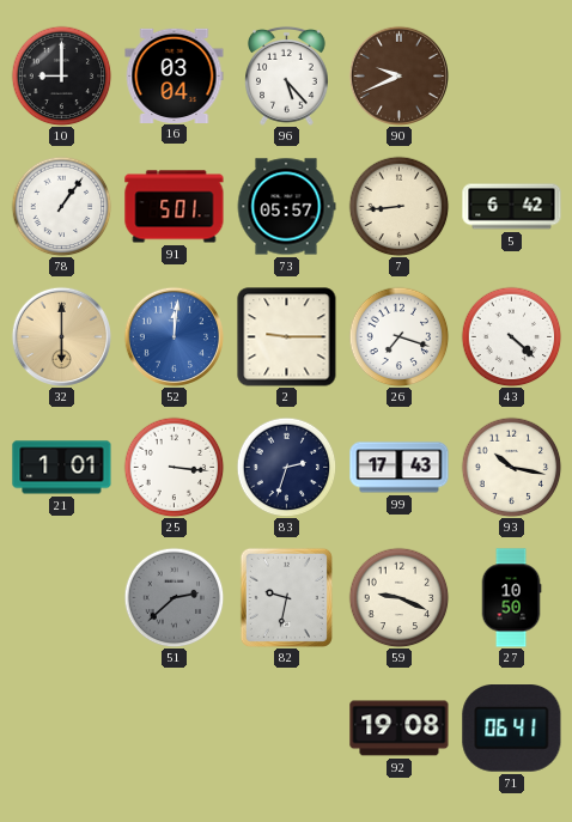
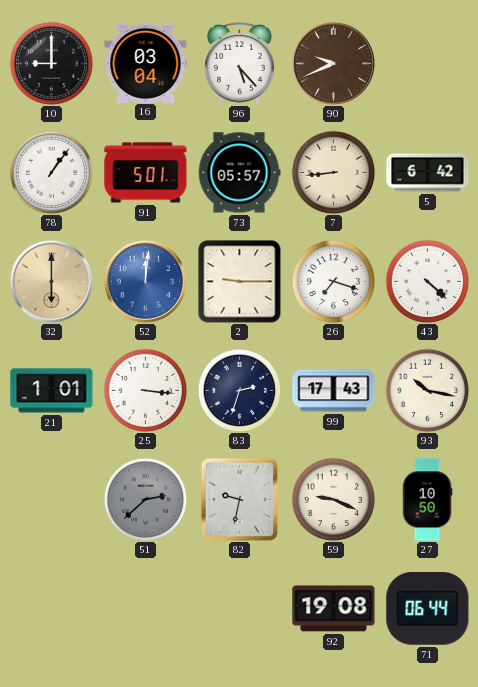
71: 06:41 -> 06:44
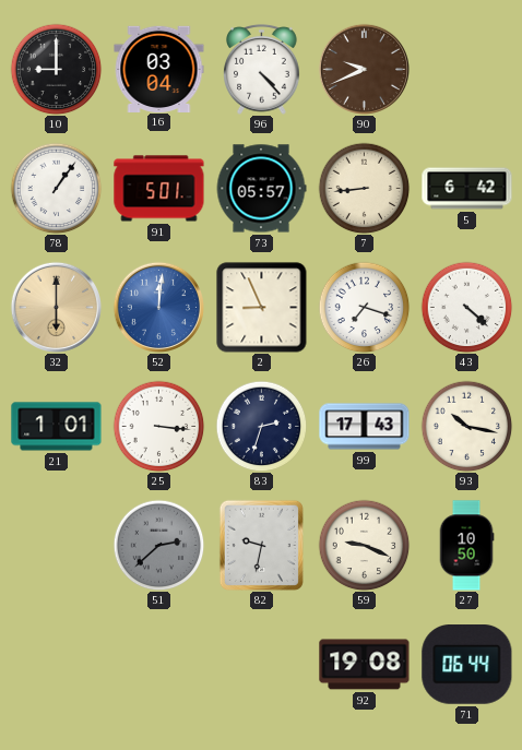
96: 5:23 -> 4:23
2: 9:15 -> 8:56
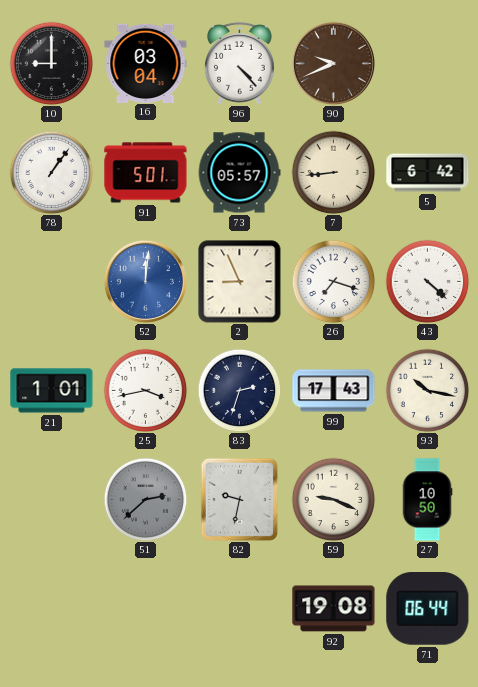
32: 6:00 -> none
25: 3:16 -> 3:43
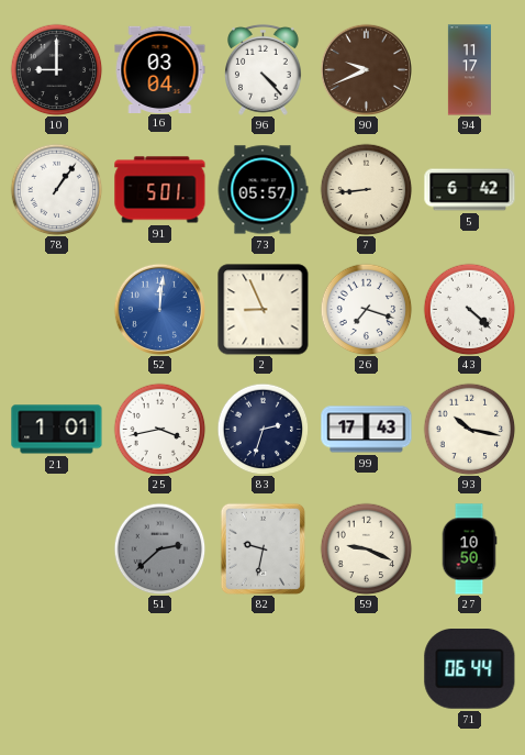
94: none -> 11:17
92: 19:08 -> none
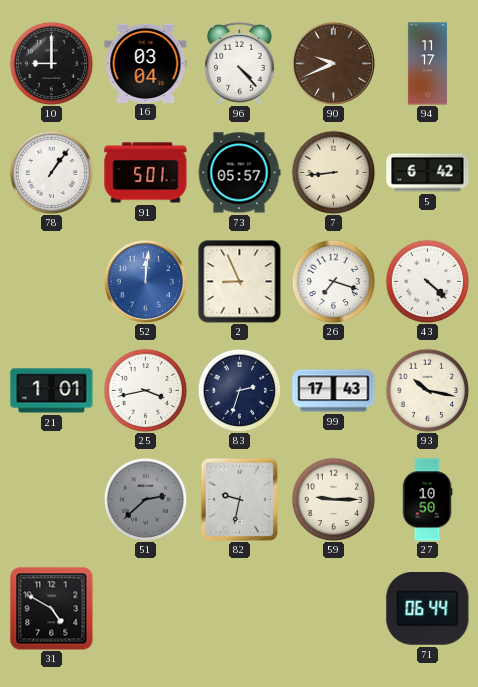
59: 9:19 -> 9:15
31: none -> 4:50
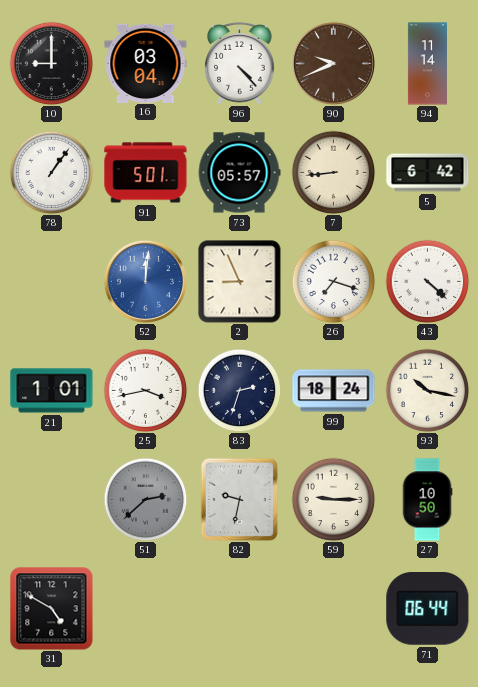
94: 11:17 -> 11:14
99: 17:43 -> 18:24
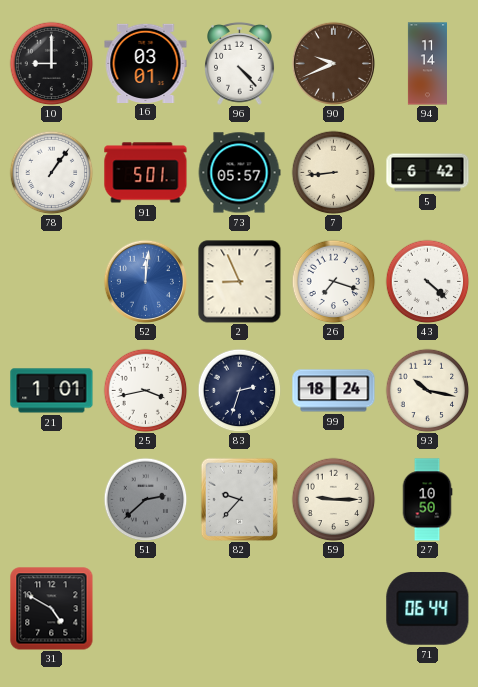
16: 03:04 -> 03:01
82: 9:32 -> 9:37
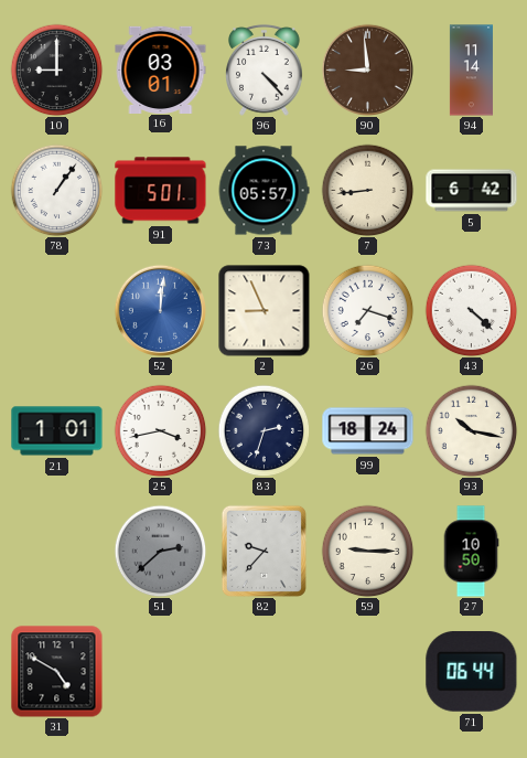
90: 9:41 -> 8:59
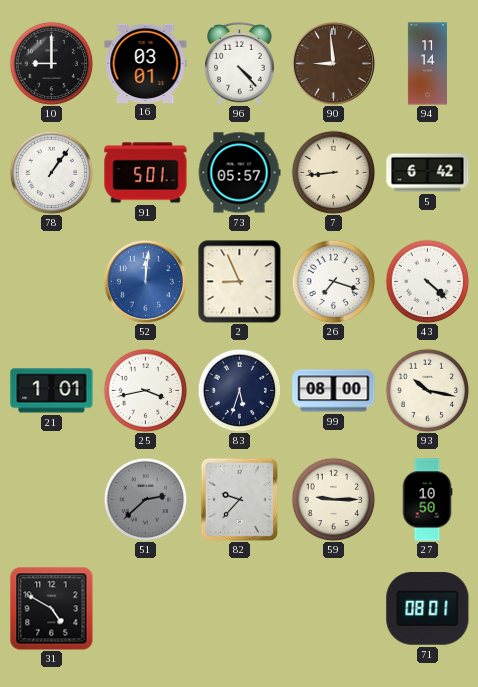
83: 2:33 -> 5:33
99: 18:24 -> 08:00
71: 06:44 -> 08:01
